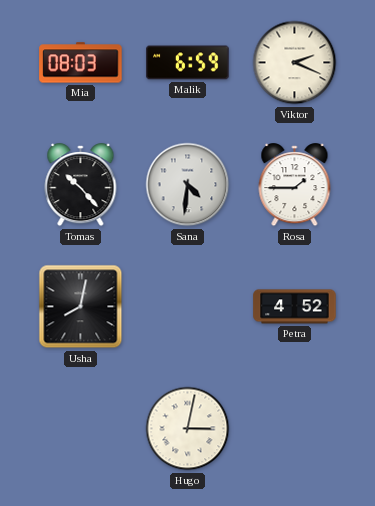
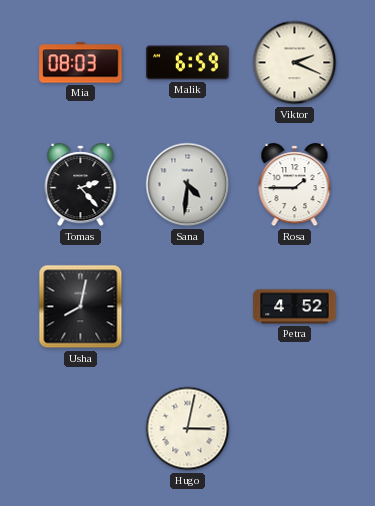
Tomas: 10:23 -> 2:23
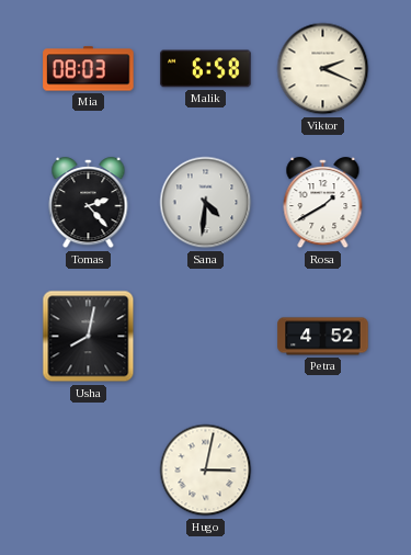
Malik: 6:59 -> 6:58
Rosa: 1:45 -> 1:40
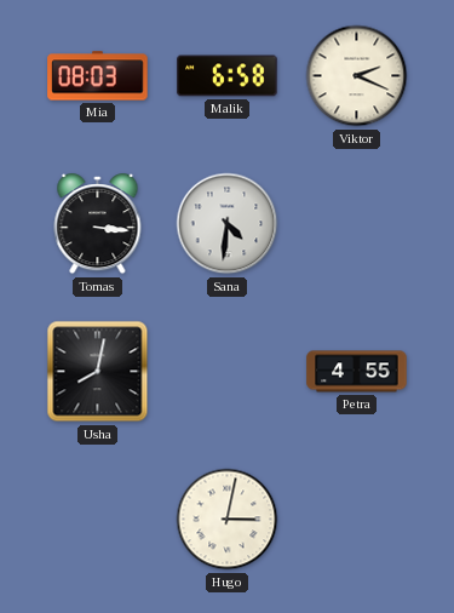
Tomas: 2:23 -> 3:16
Rosa: 1:40 -> none
Petra: 4:52 -> 4:55
